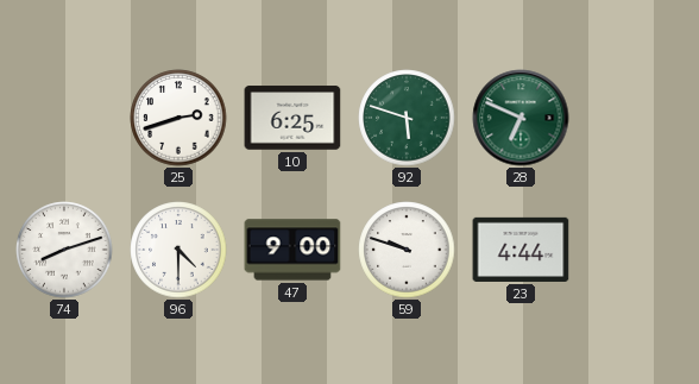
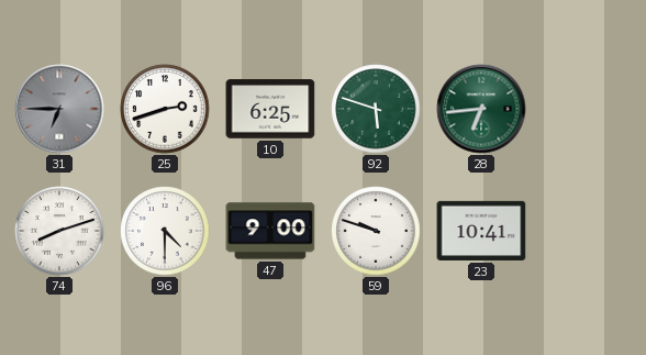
31: none -> 6:45
28: 6:49 -> 6:44
23: 4:44 -> 10:41
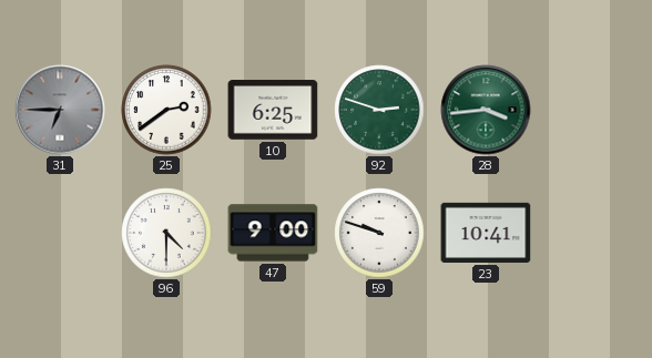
25: 2:42 -> 2:39
92: 5:48 -> 2:48
28: 6:44 -> 3:44
74: 8:12 -> none
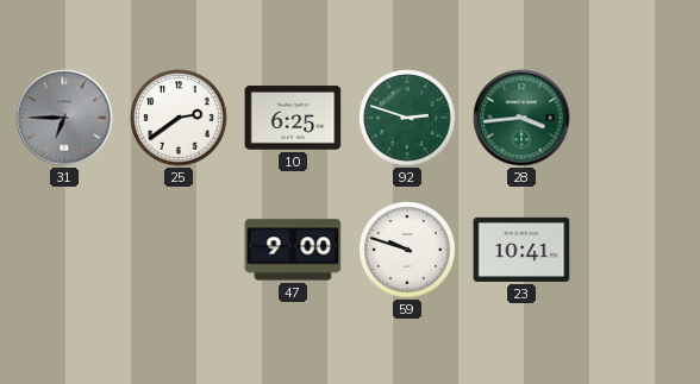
96: 4:30 -> none
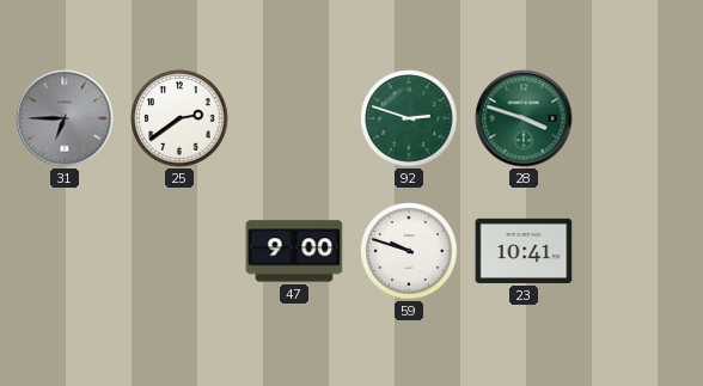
10: 6:25 -> none
28: 3:44 -> 3:48
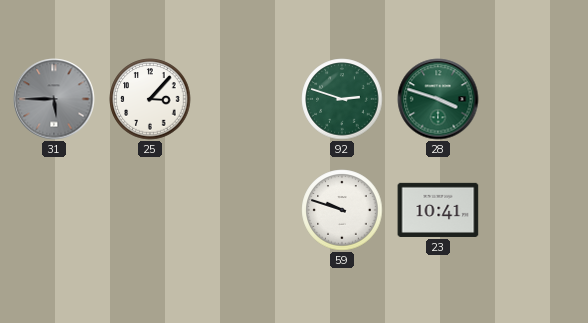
31: 6:45 -> 5:45
25: 2:39 -> 3:07
47: 9:00 -> none
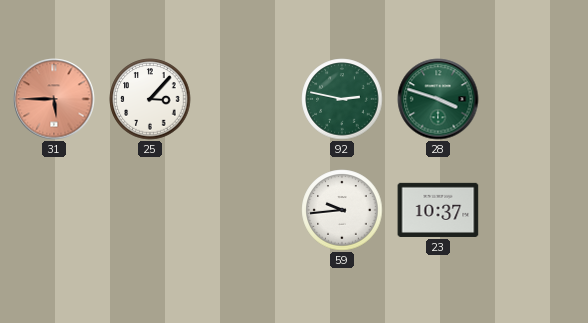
31 dial: grey -> salmon
92: 2:48 -> 2:47
59: 9:48 -> 9:44
23: 10:41 -> 10:37
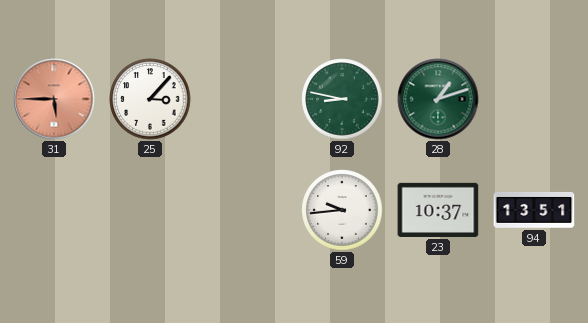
92: 2:47 -> 8:47
28: 3:48 -> 1:12
94: none -> 13:51
